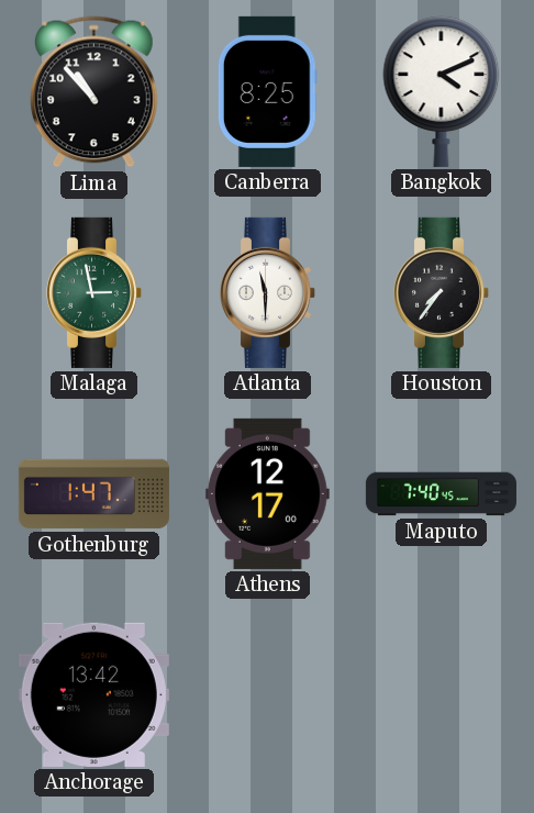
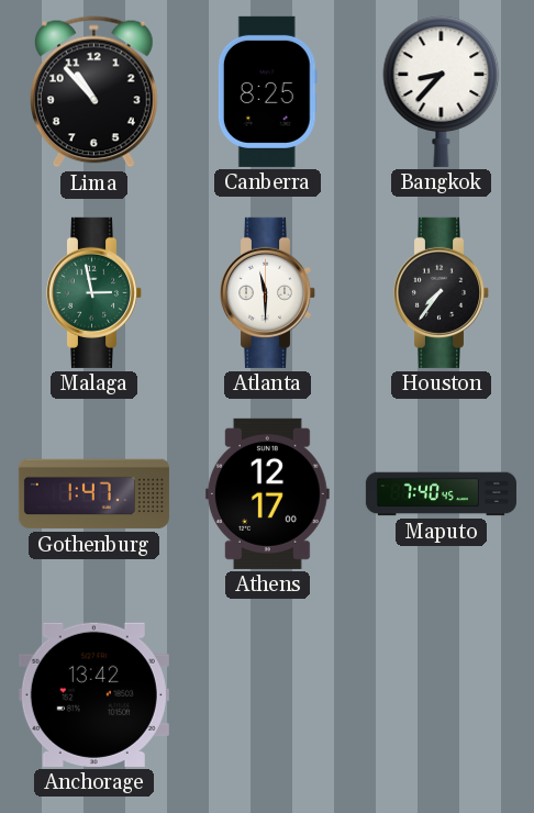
Bangkok: 4:11 -> 8:37
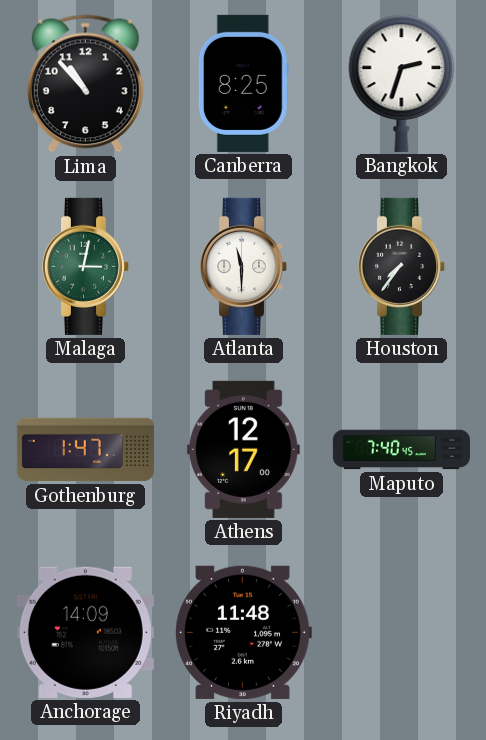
Bangkok: 8:37 -> 2:33
Malaga: 2:58 -> 3:02
Anchorage: 13:42 -> 14:09
Riyadh: none -> 11:48
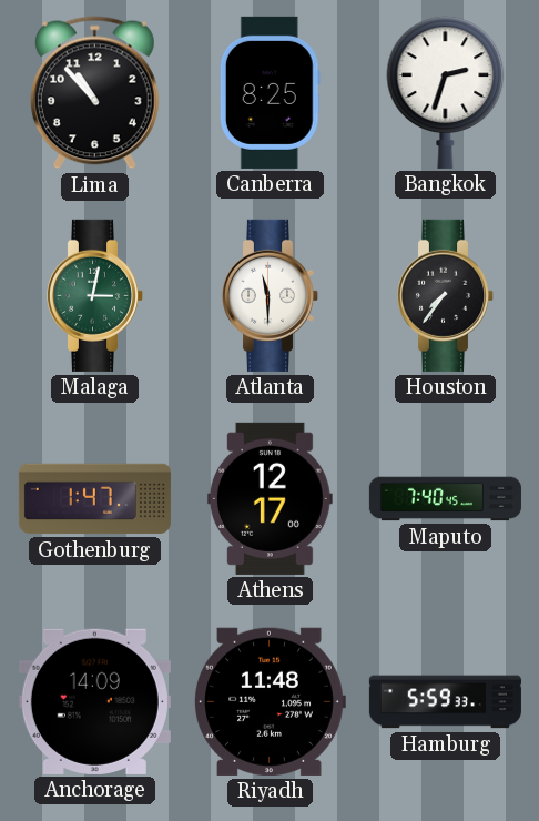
Hamburg: none -> 5:59
